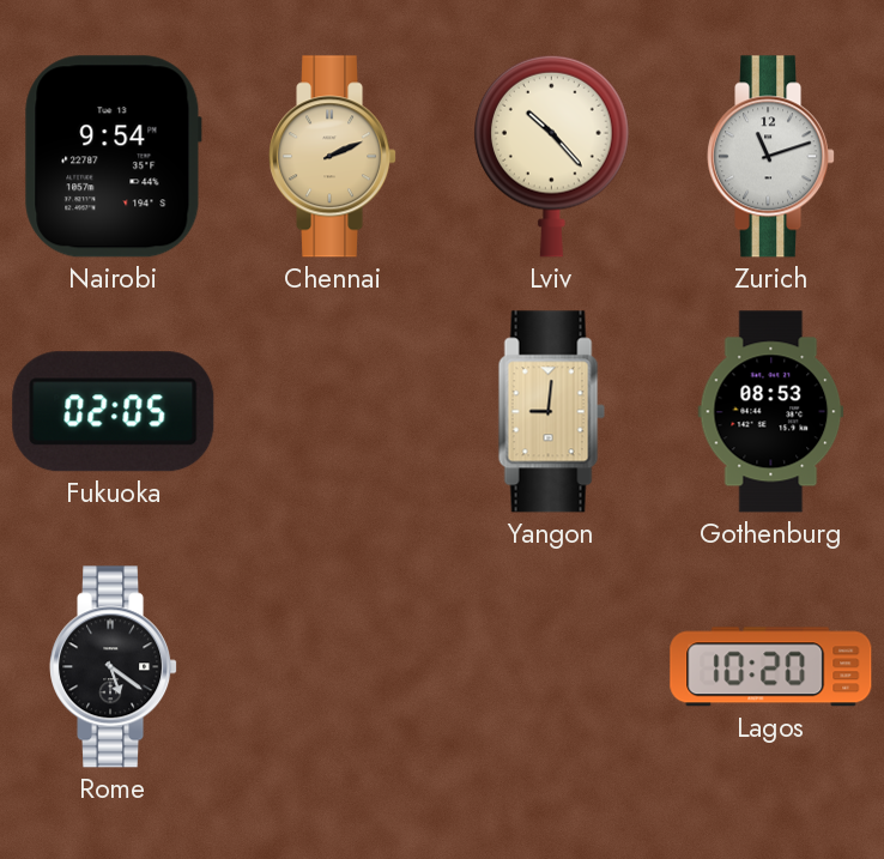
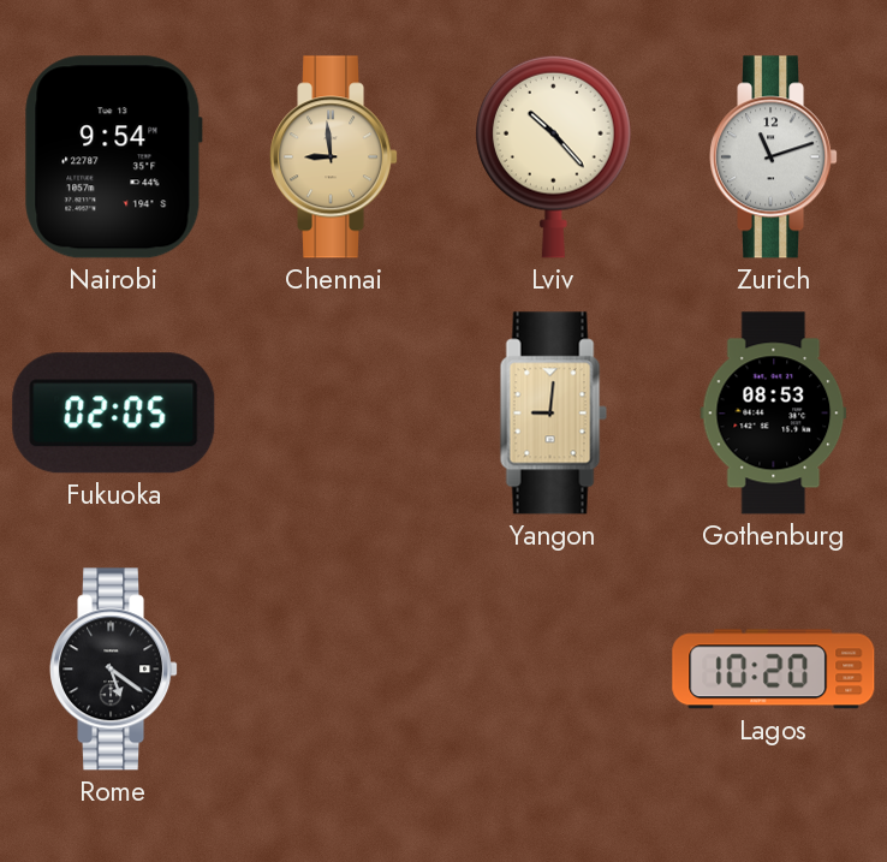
Chennai: 2:11 -> 8:59
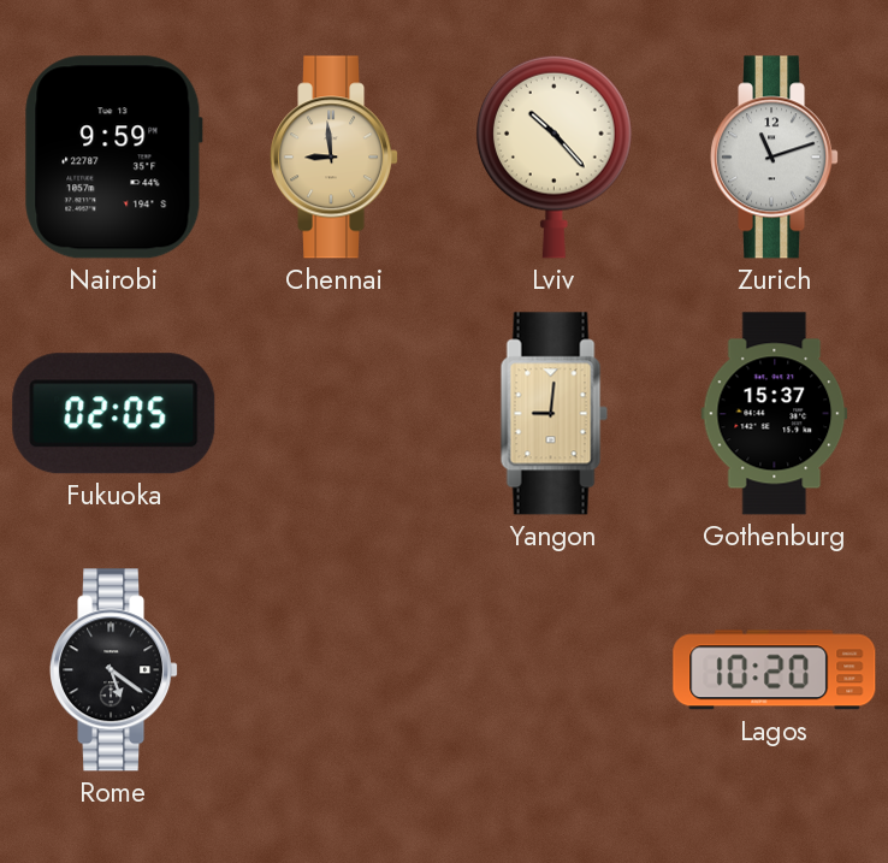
Nairobi: 9:54 -> 9:59
Gothenburg: 08:53 -> 15:37
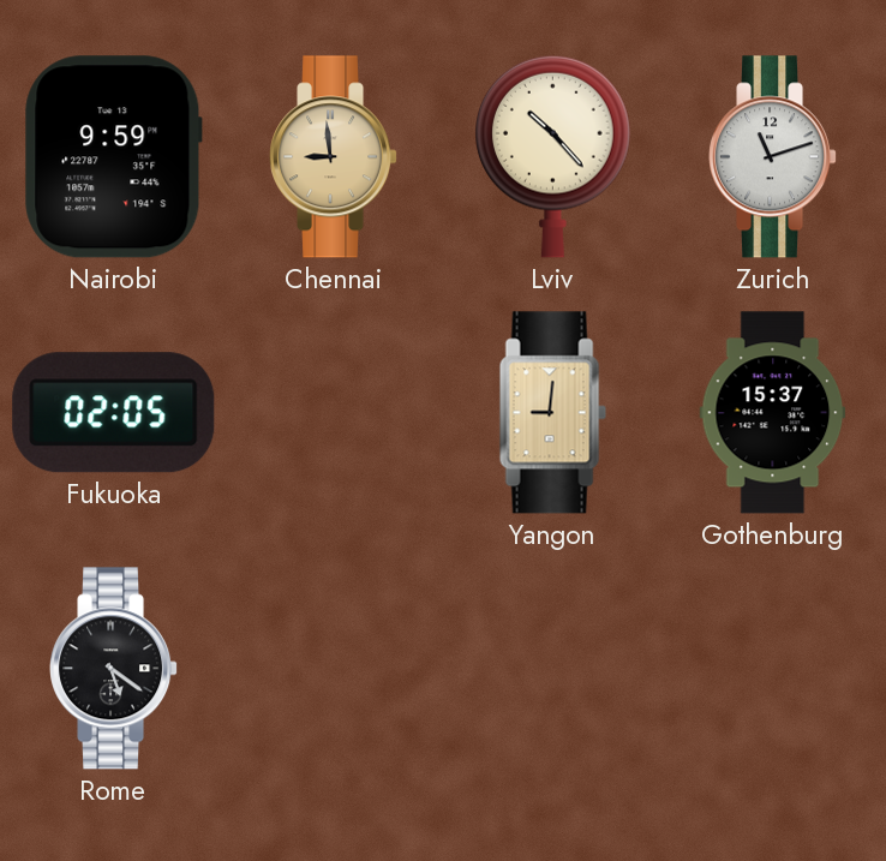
Lagos: 10:20 -> none
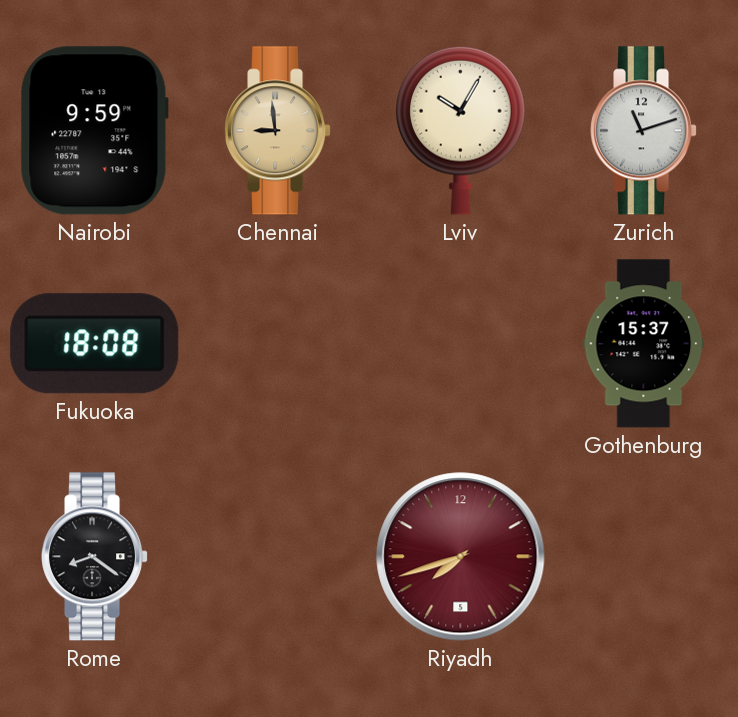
Lviv: 10:23 -> 10:05
Fukuoka: 02:05 -> 18:08
Yangon: 9:01 -> none
Rome: 5:21 -> 8:21
Riyadh: none -> 7:42
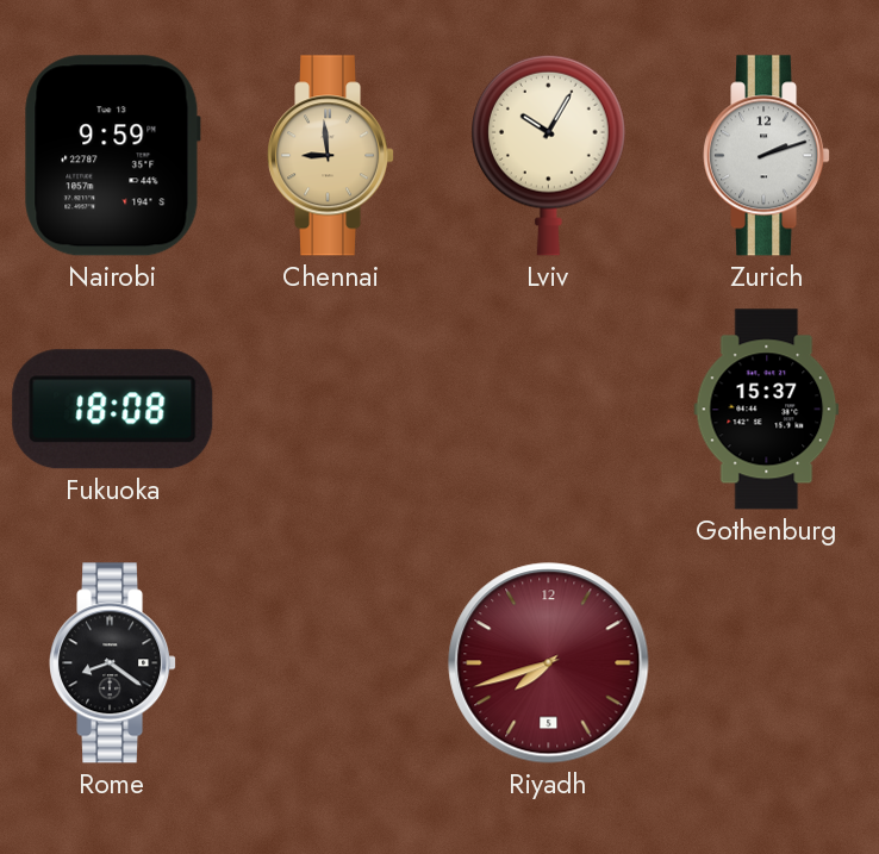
Zurich: 11:12 -> 2:12
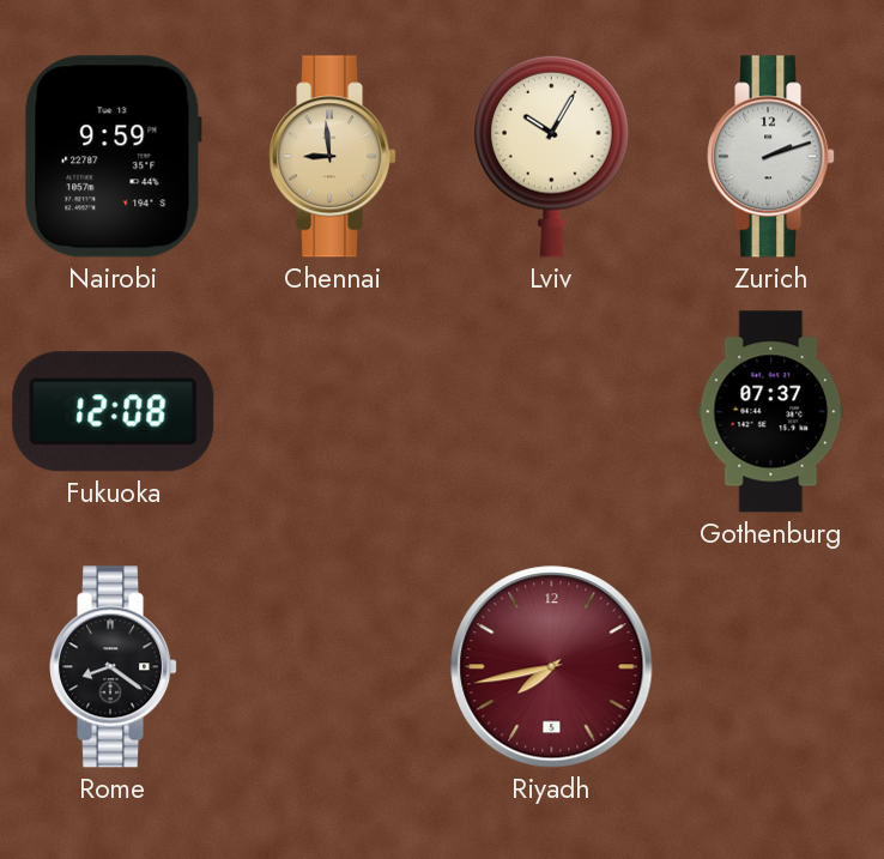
Fukuoka: 18:08 -> 12:08
Gothenburg: 15:37 -> 07:37
Riyadh: 7:42 -> 7:43
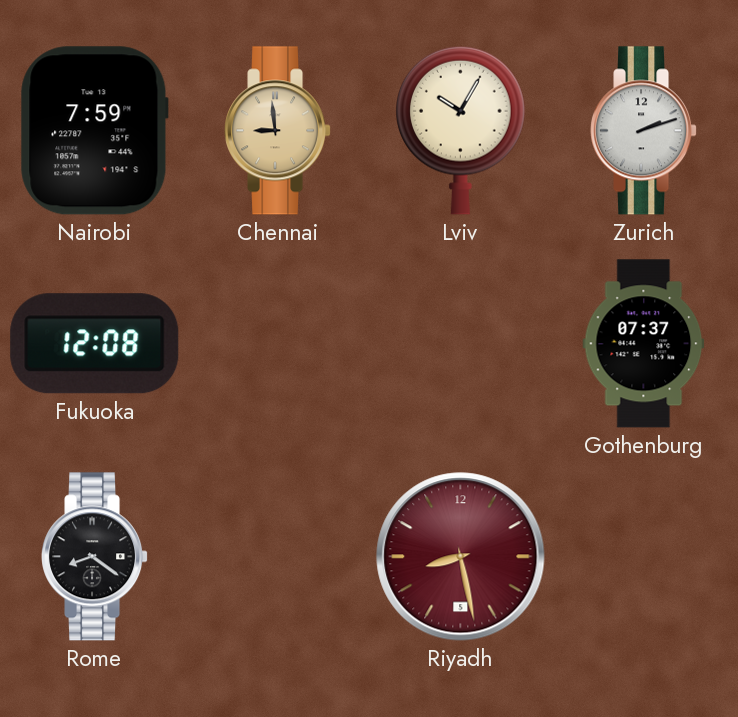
Nairobi: 9:59 -> 7:59
Riyadh: 7:43 -> 8:28
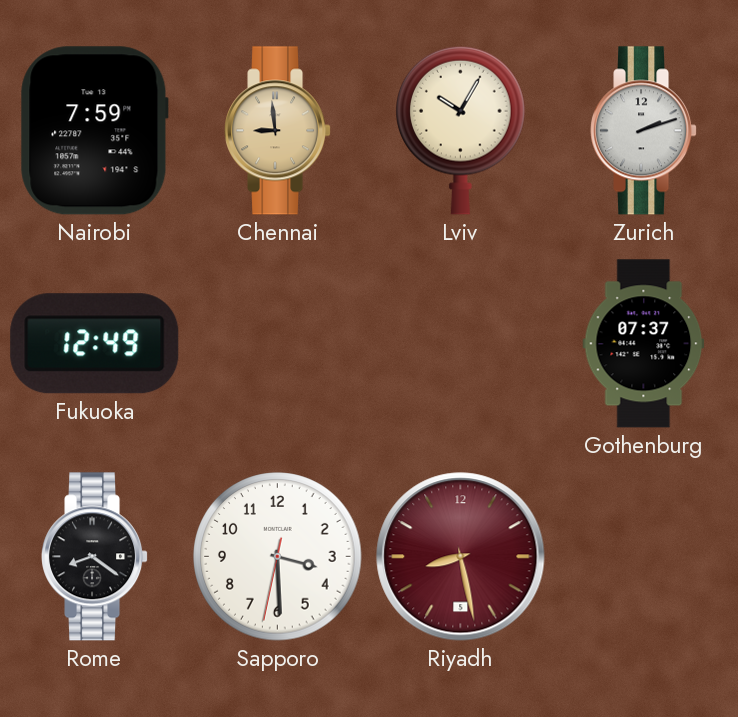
Fukuoka: 12:08 -> 12:49
Sapporo: none -> 3:29
